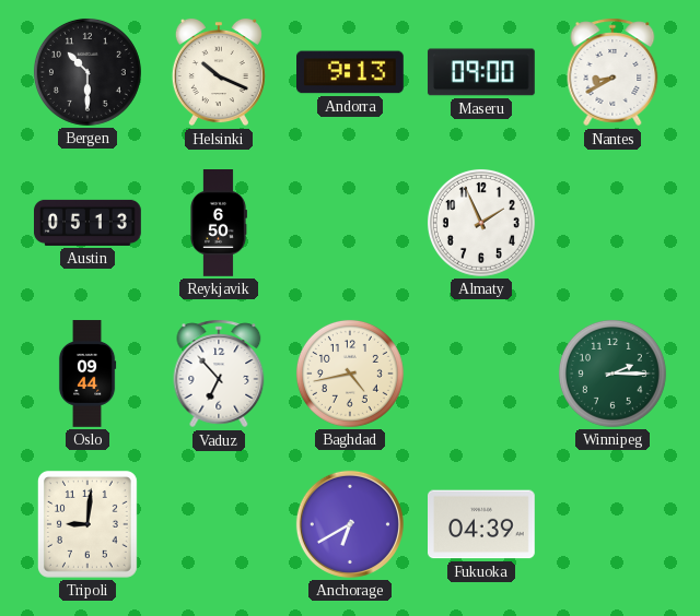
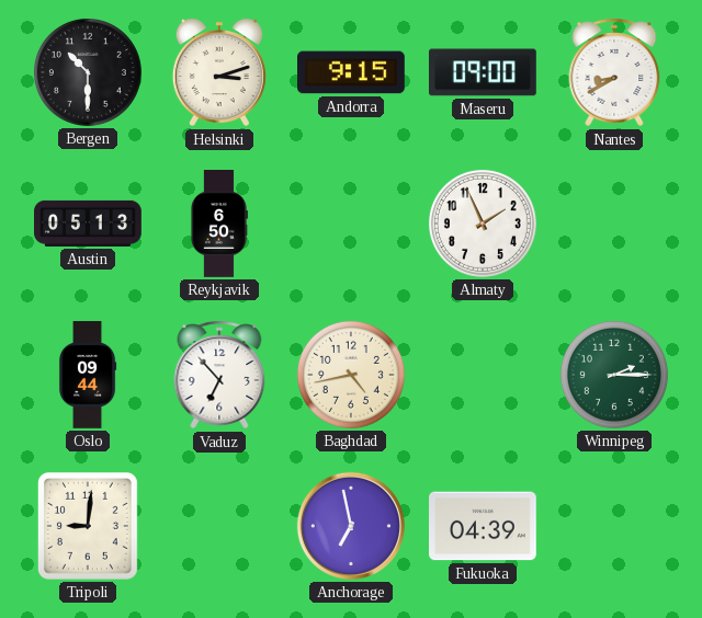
Helsinki: 10:19 -> 3:12
Andorra: 9:13 -> 9:15
Anchorage: 6:40 -> 6:58
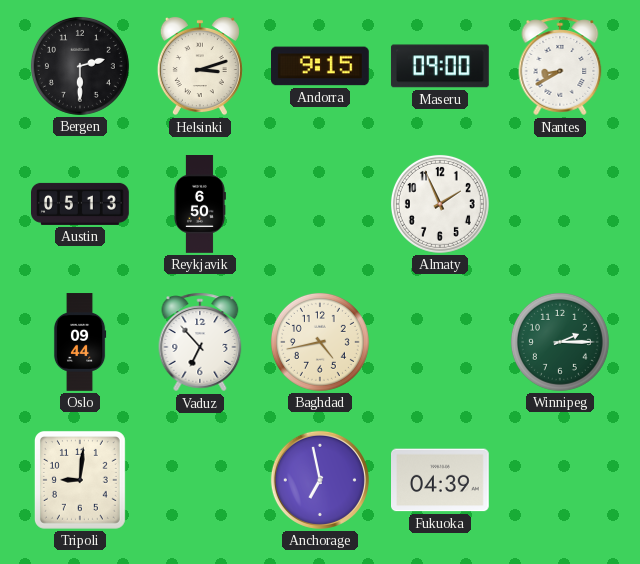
Bergen: 10:30 -> 2:30
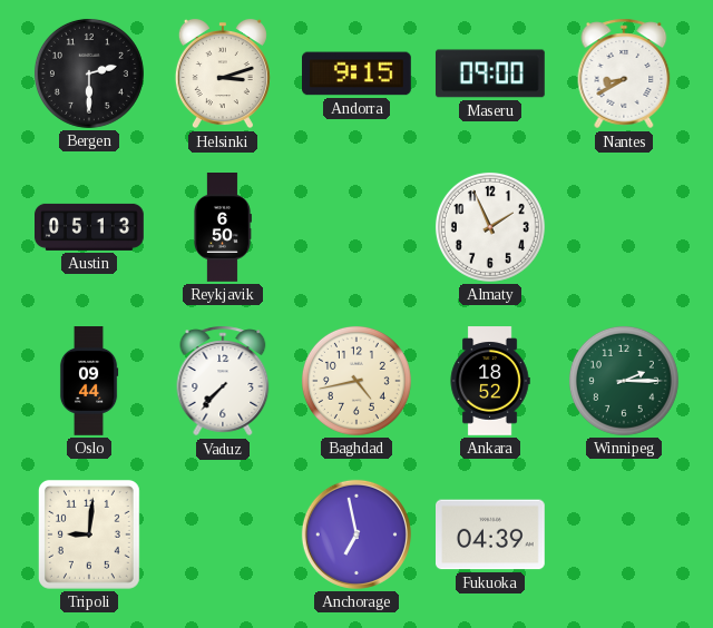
Vaduz: 6:53 -> 7:37
Ankara: none -> 18:52
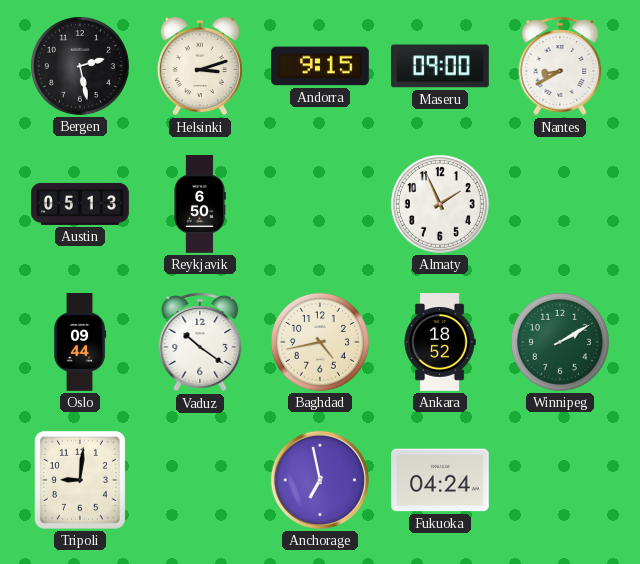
Bergen: 2:30 -> 2:28
Vaduz: 7:37 -> 10:21
Winnipeg: 2:15 -> 2:10
Fukuoka: 04:39 -> 04:24
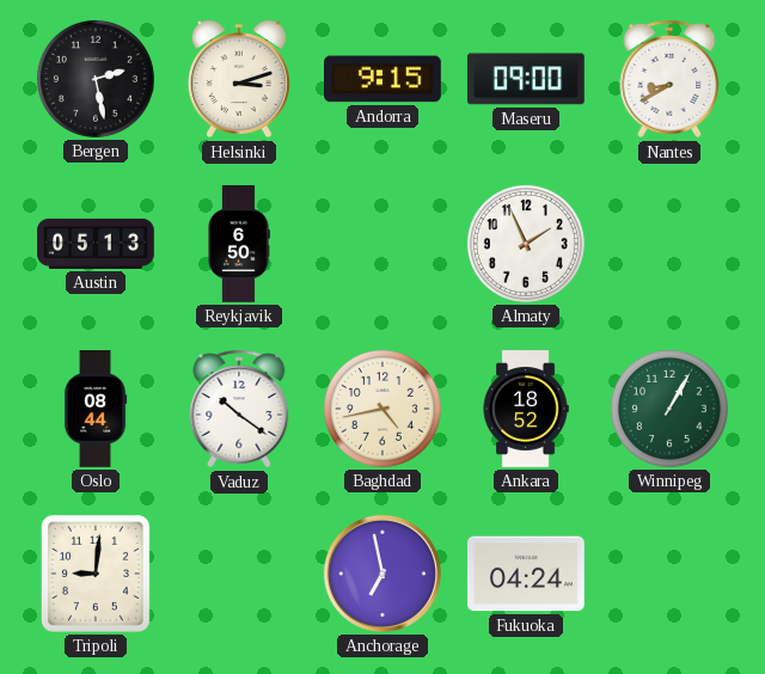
Oslo: 09:44 -> 08:44
Winnipeg: 2:10 -> 1:05
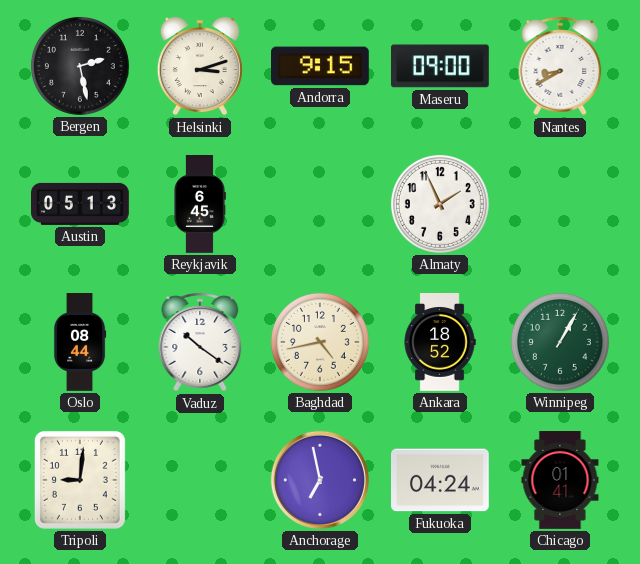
Reykjavik: 6:50 -> 6:45
Chicago: none -> 01:41
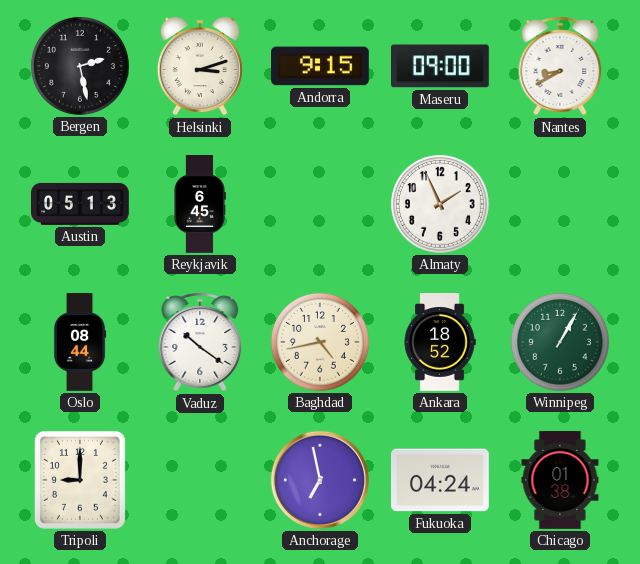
Tripoli: 9:01 -> 9:00
Chicago: 01:41 -> 01:38
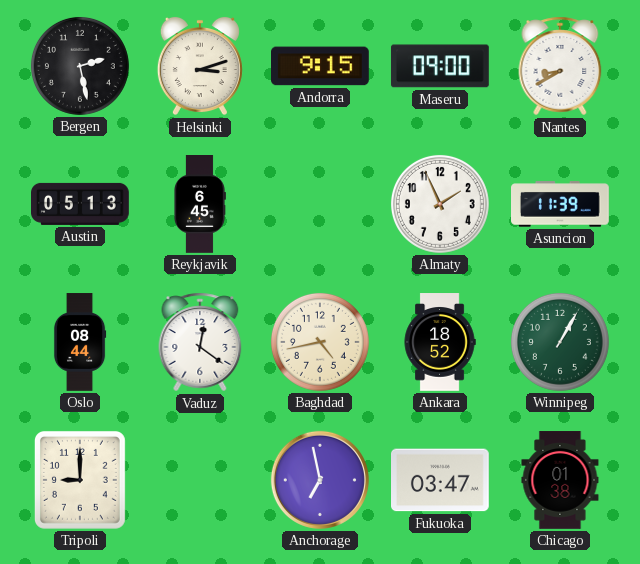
Asuncion: none -> 11:39
Vaduz: 10:21 -> 12:21
Fukuoka: 04:24 -> 03:47
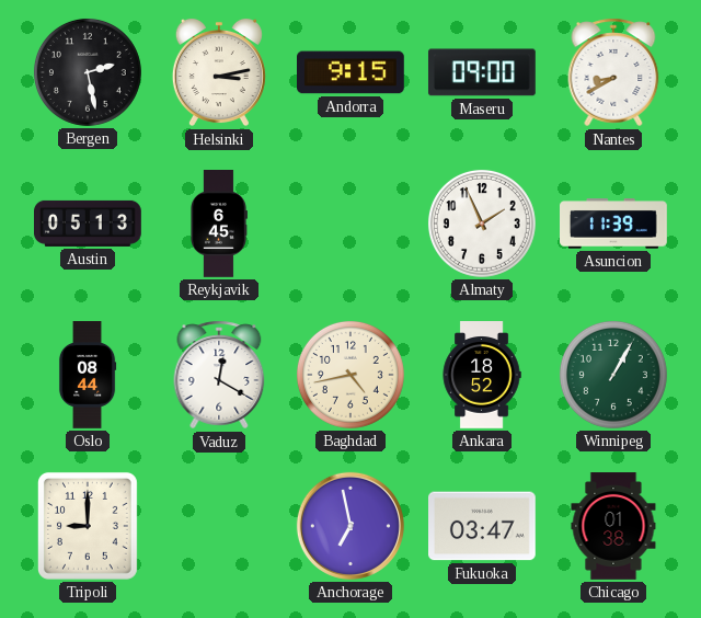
Helsinki: 3:12 -> 3:13
Vaduz: 12:21 -> 12:20
